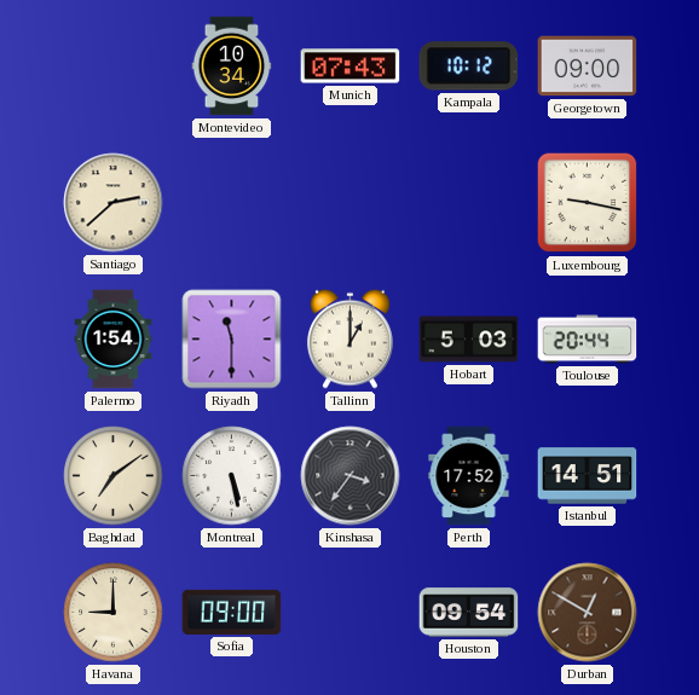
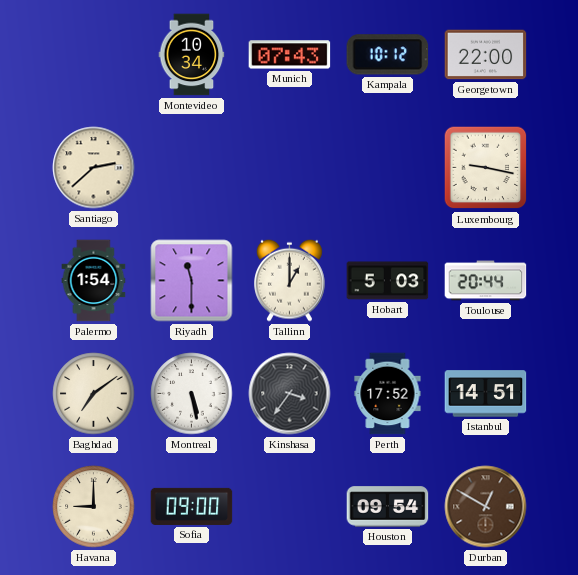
Georgetown: 09:00 -> 22:00
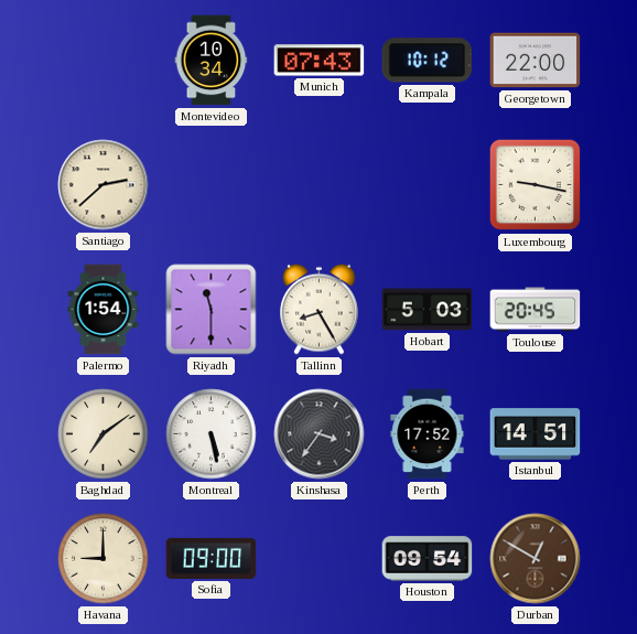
Tallinn: 1:00 -> 8:25
Toulouse: 20:44 -> 20:45
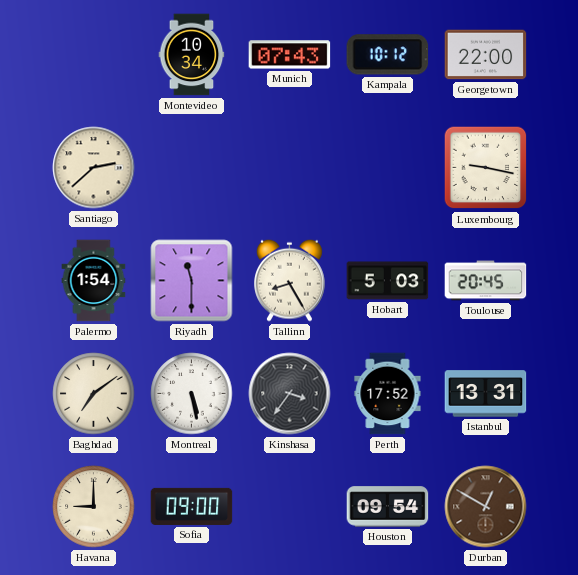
Istanbul: 14:51 -> 13:31
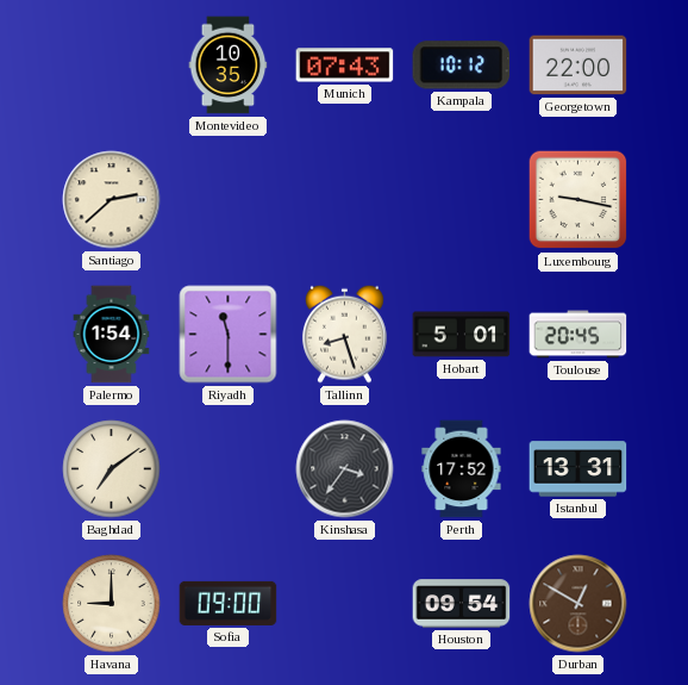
Montevideo: 10:34 -> 10:35
Tallinn: 8:25 -> 8:27
Hobart: 5:03 -> 5:01
Montreal: 5:28 -> none
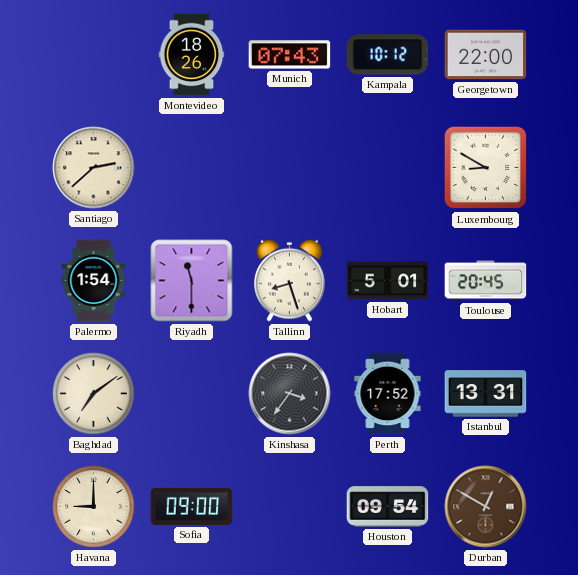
Montevideo: 10:35 -> 18:26
Luxembourg: 9:17 -> 8:50
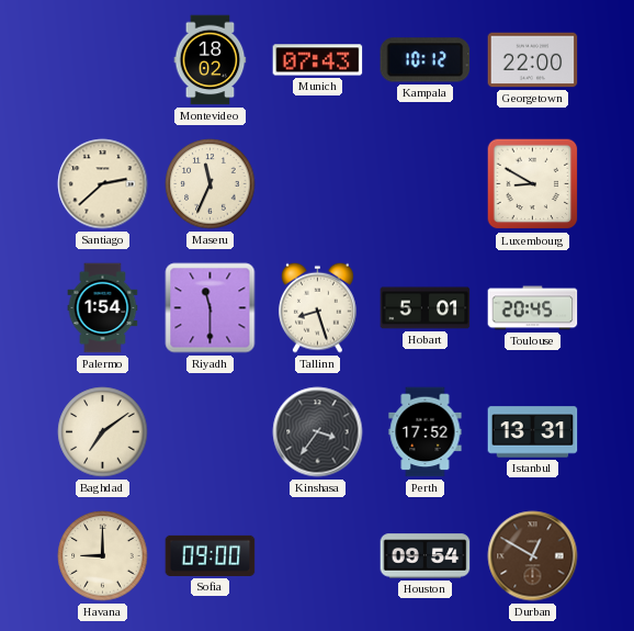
Montevideo: 18:26 -> 18:02
Maseru: none -> 11:34
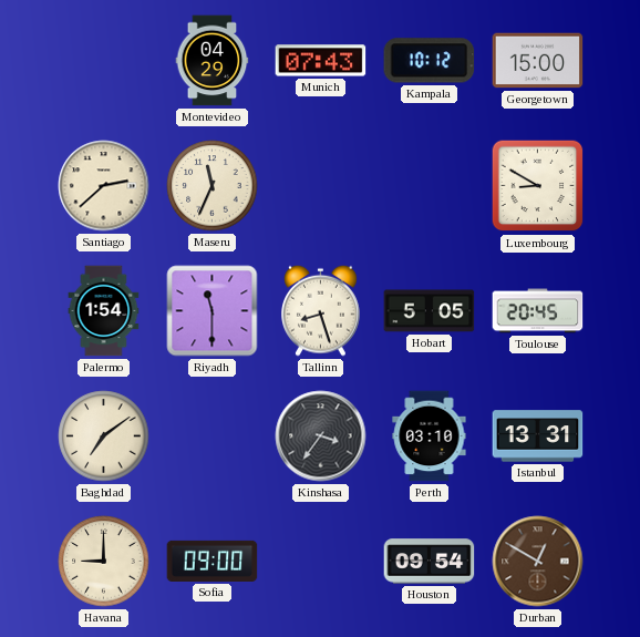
Montevideo: 18:02 -> 04:29
Georgetown: 22:00 -> 15:00
Hobart: 5:01 -> 5:05
Perth: 17:52 -> 03:10
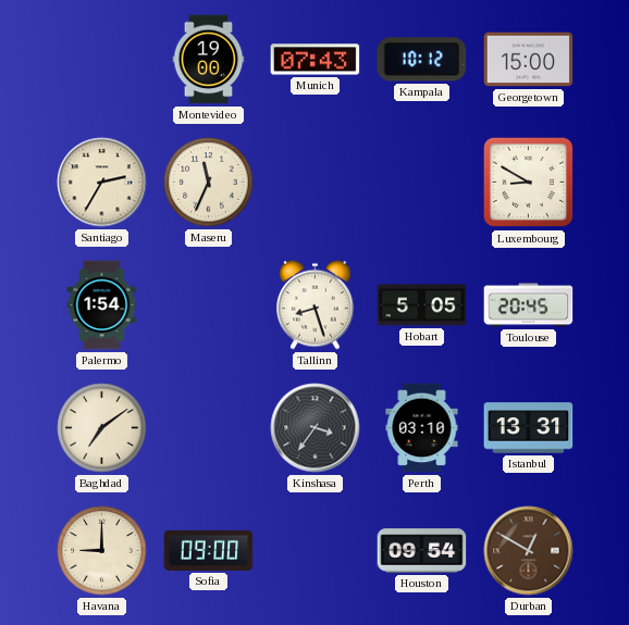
Montevideo: 04:29 -> 19:00
Santiago: 2:38 -> 2:35
Riyadh: 11:30 -> none
